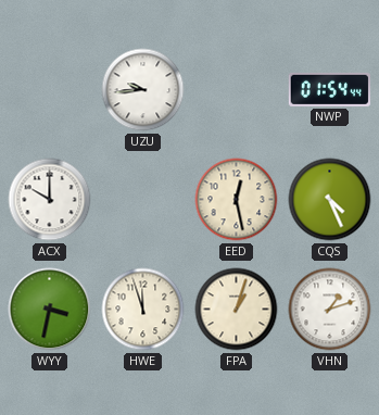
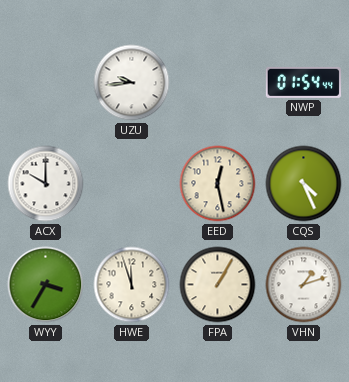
WYY: 3:32 -> 3:35
FPA: 1:03 -> 1:05
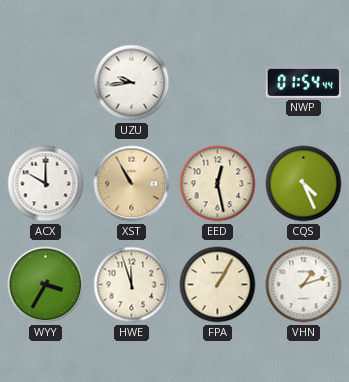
XST: none -> 10:55
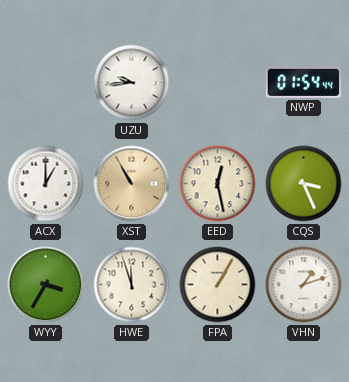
ACX: 10:00 -> 1:00
CQS: 4:26 -> 3:26
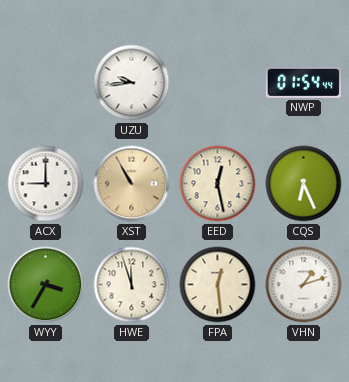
ACX: 1:00 -> 9:00
CQS: 3:26 -> 6:26
FPA: 1:05 -> 12:29
